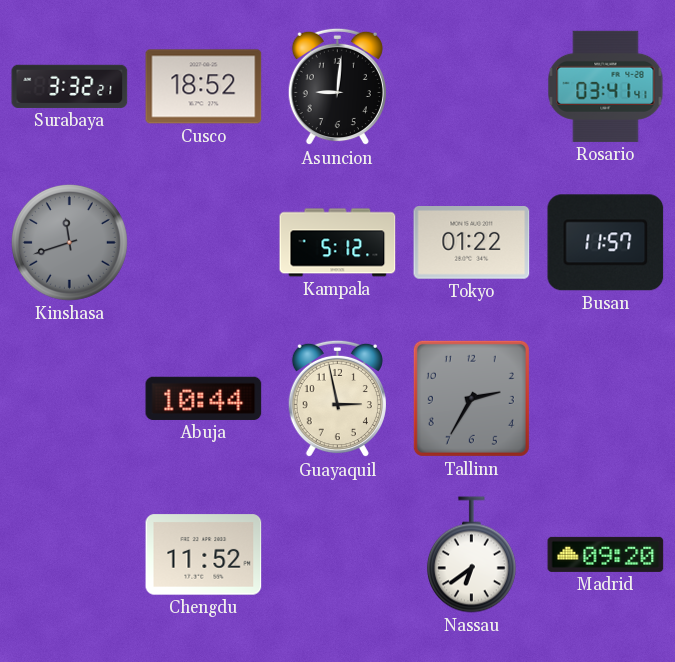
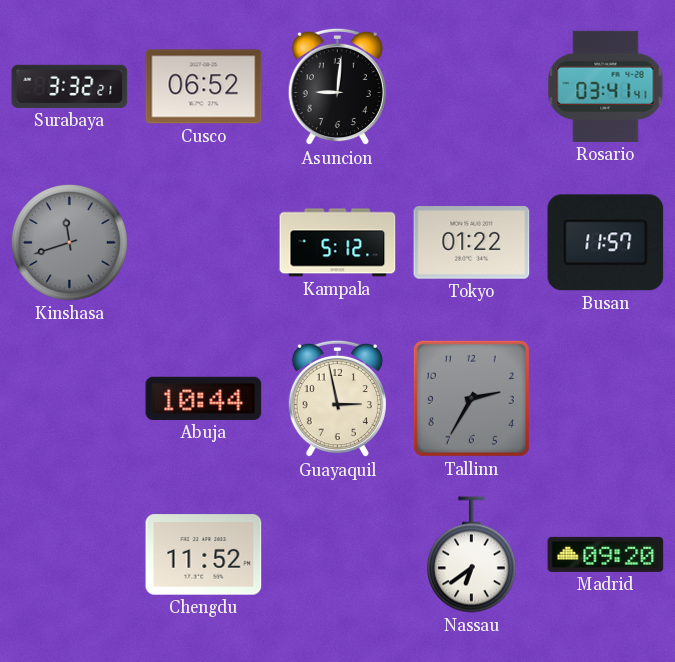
Cusco: 18:52 -> 06:52
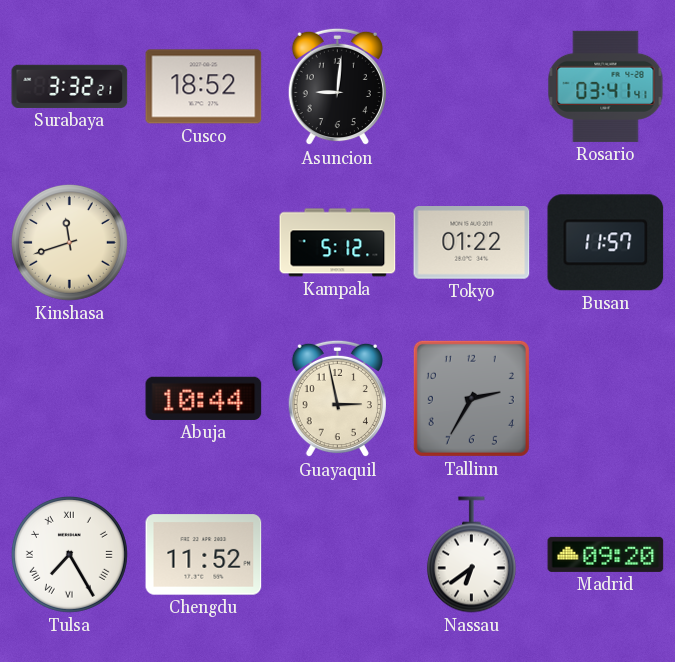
Cusco: 06:52 -> 18:52
Kinshasa dial: grey -> cream
Tulsa: none -> 7:25
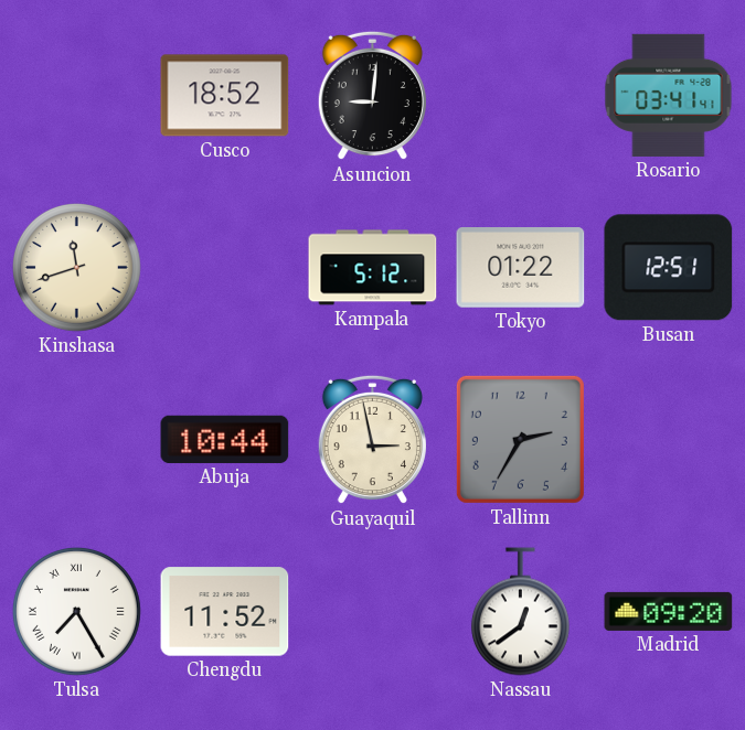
Surabaya: 3:32 -> none
Busan: 11:57 -> 12:51
Nassau: 6:39 -> 12:39
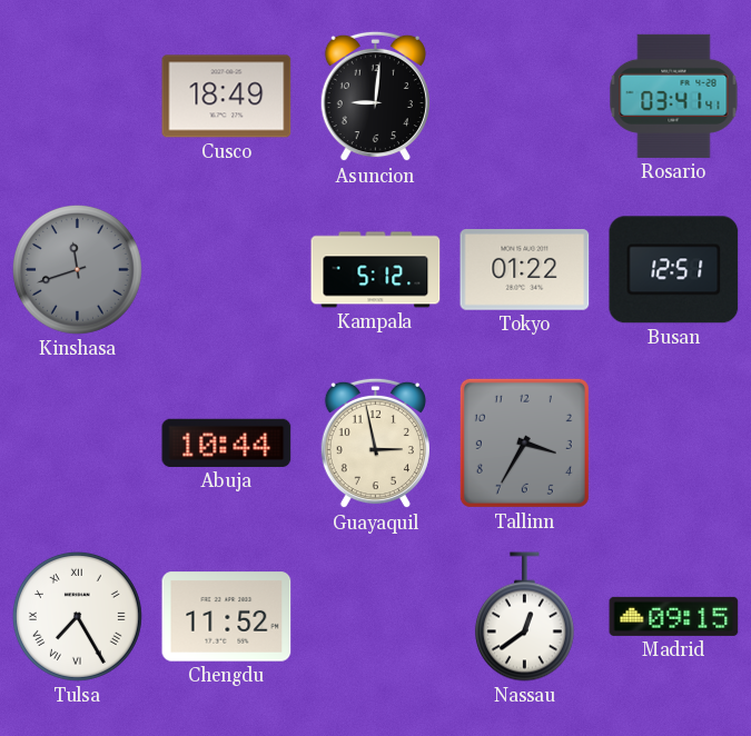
Cusco: 18:52 -> 18:49
Kinshasa dial: cream -> grey
Tallinn: 2:35 -> 3:35
Madrid: 09:20 -> 09:15
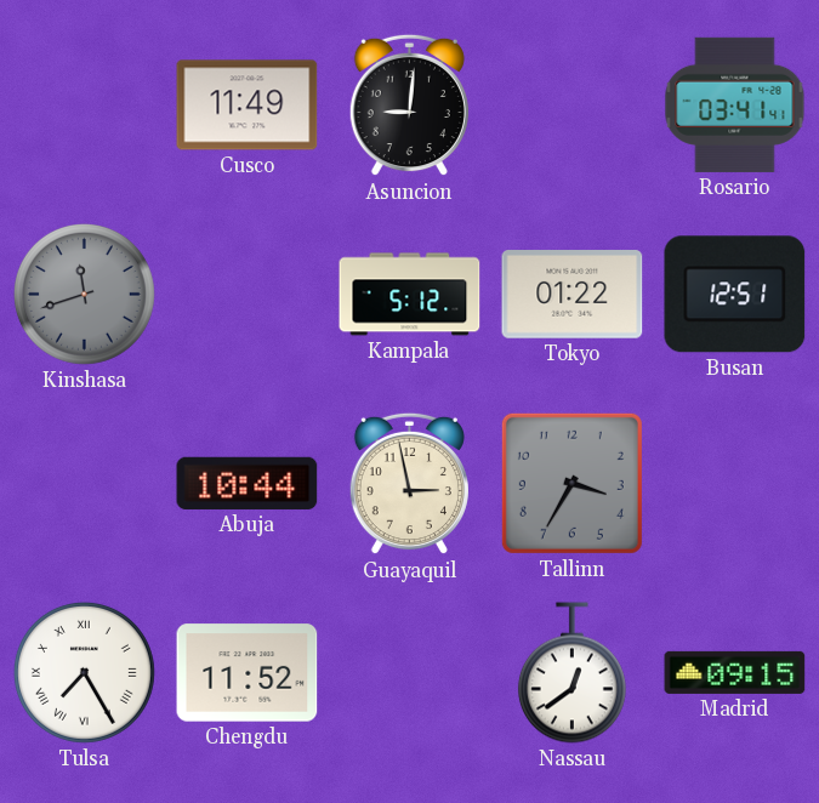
Cusco: 18:49 -> 11:49
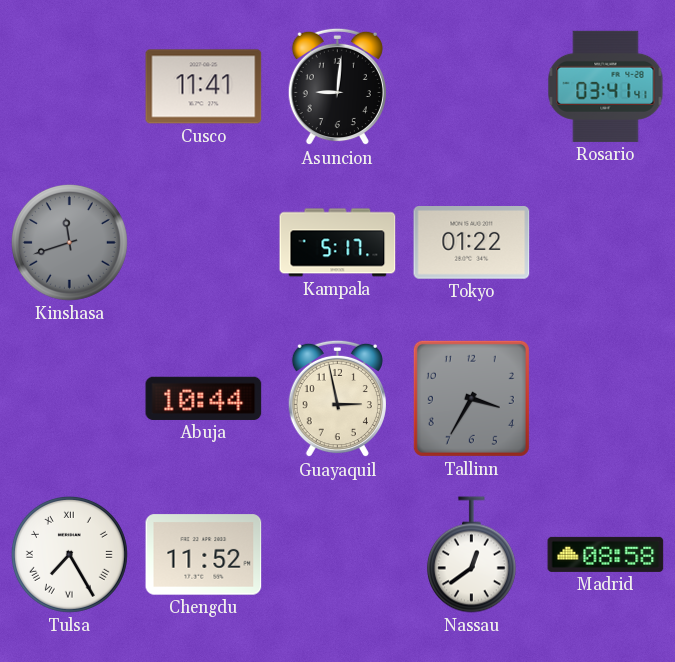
Cusco: 11:49 -> 11:41
Kampala: 5:12 -> 5:17
Busan: 12:51 -> none
Madrid: 09:15 -> 08:58
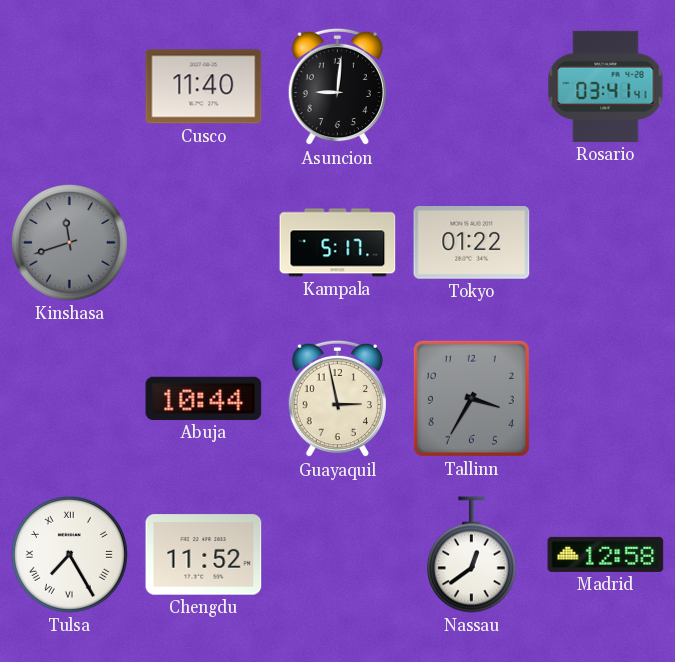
Cusco: 11:41 -> 11:40
Madrid: 08:58 -> 12:58
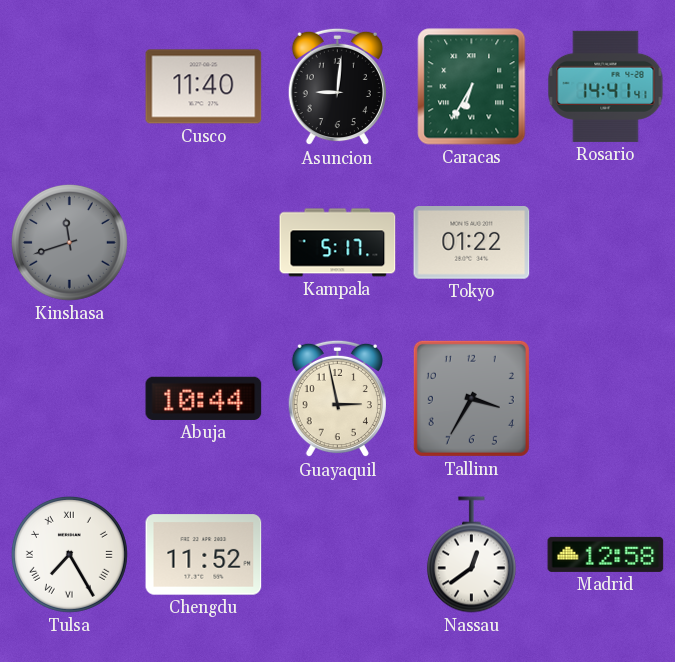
Caracas: none -> 6:35
Rosario: 03:41 -> 14:41
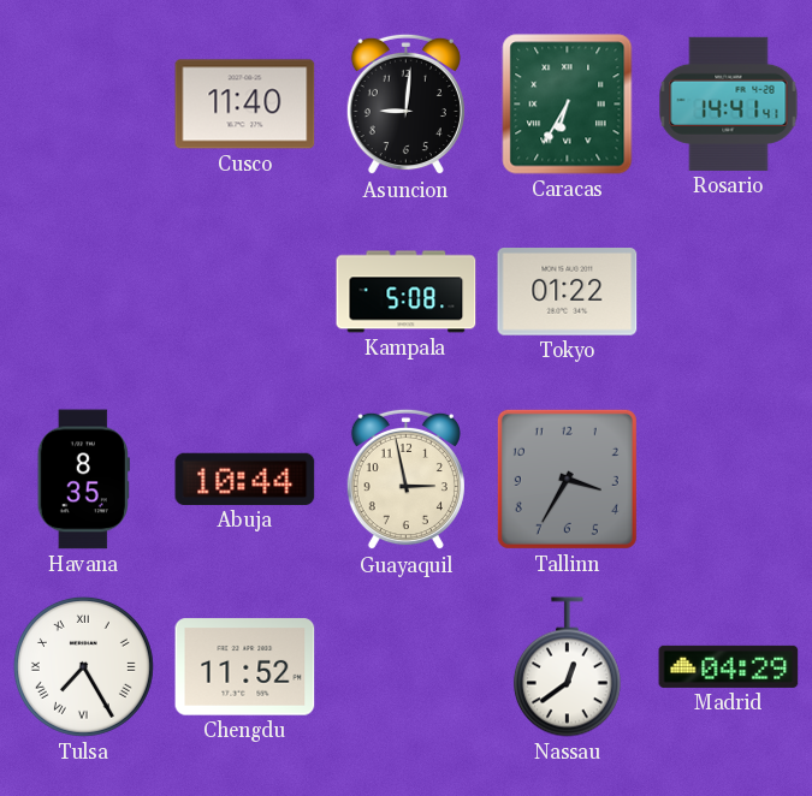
Kinshasa: 11:42 -> none
Kampala: 5:17 -> 5:08
Havana: none -> 8:35
Madrid: 12:58 -> 04:29
